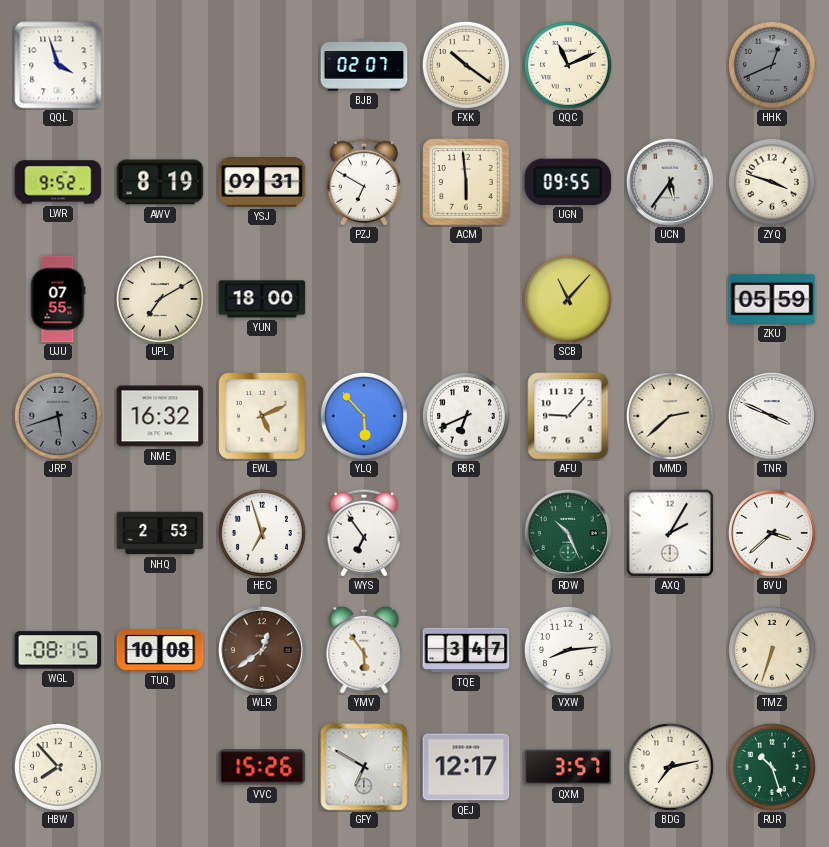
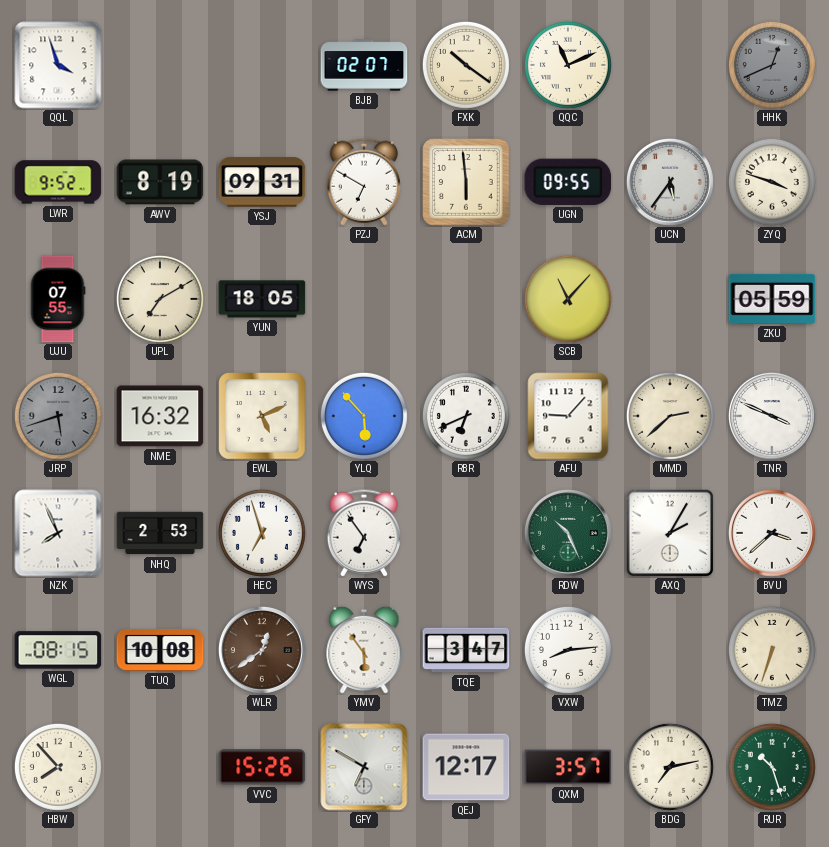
YUN: 18:00 -> 18:05
NZK: none -> 7:56
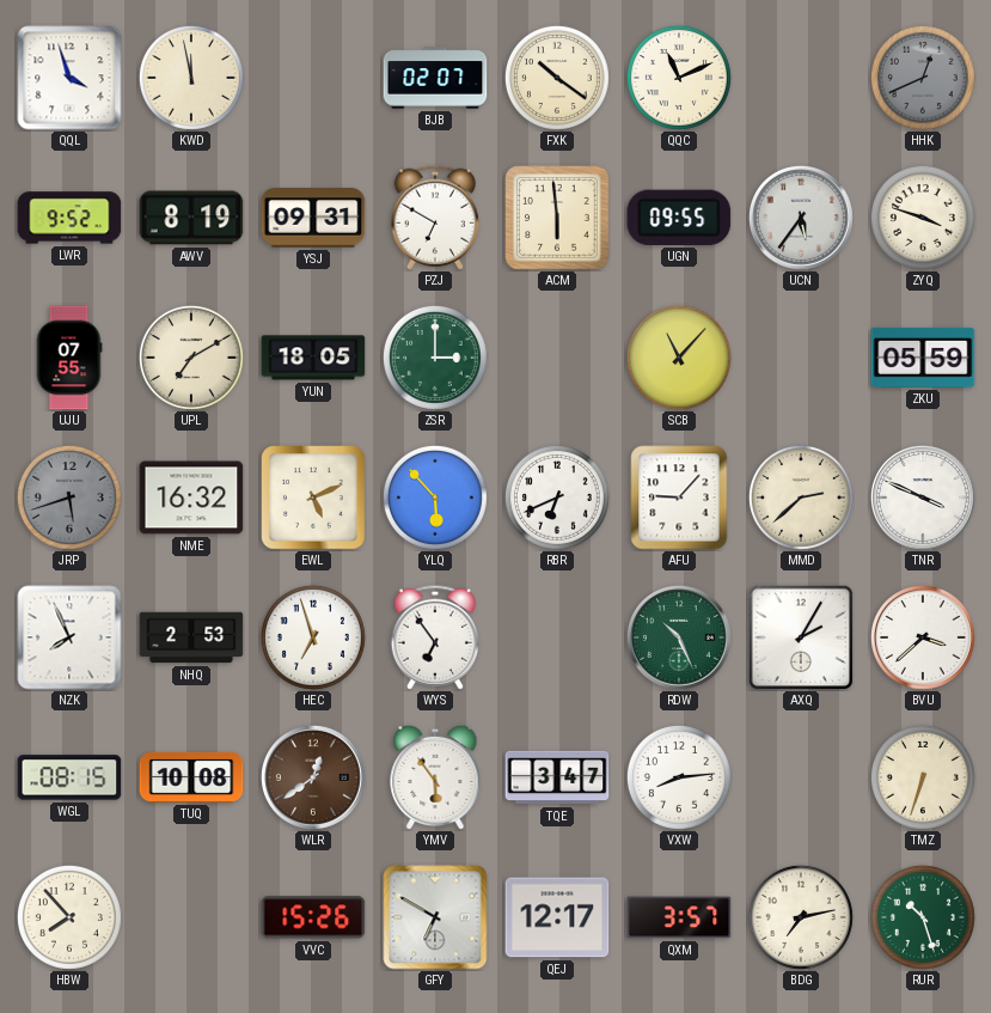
KWD: none -> 11:58
ZSR: none -> 3:00
